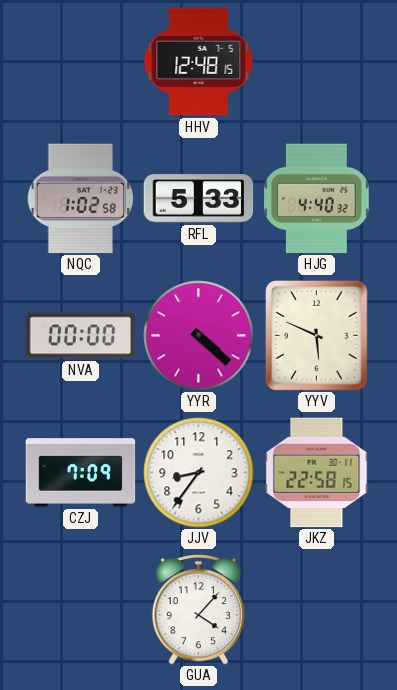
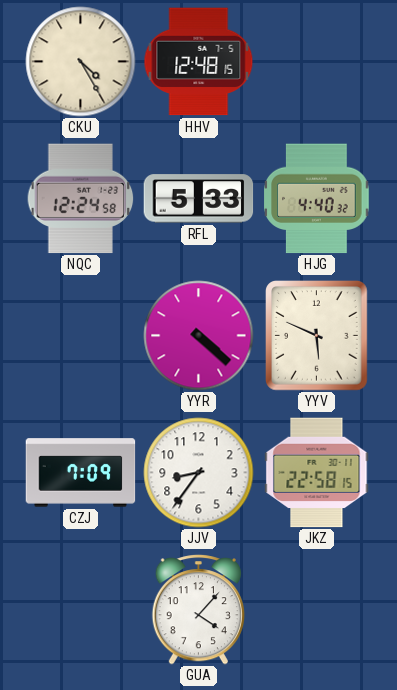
CKU: none -> 4:25
NQC: 1:02 -> 12:24
NVA: 00:00 -> none
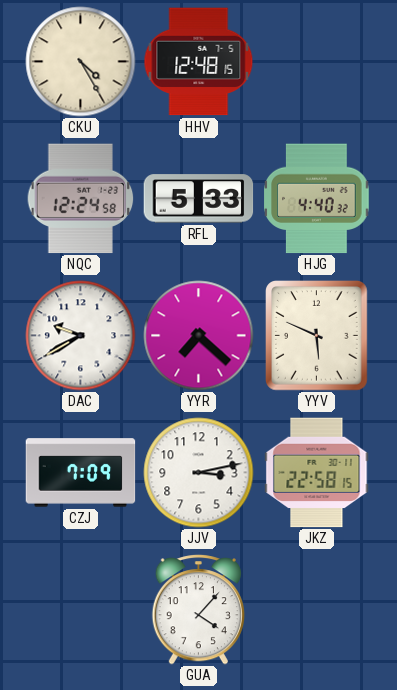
DAC: none -> 9:40
YYR: 4:22 -> 7:22
JJV: 8:36 -> 3:13
